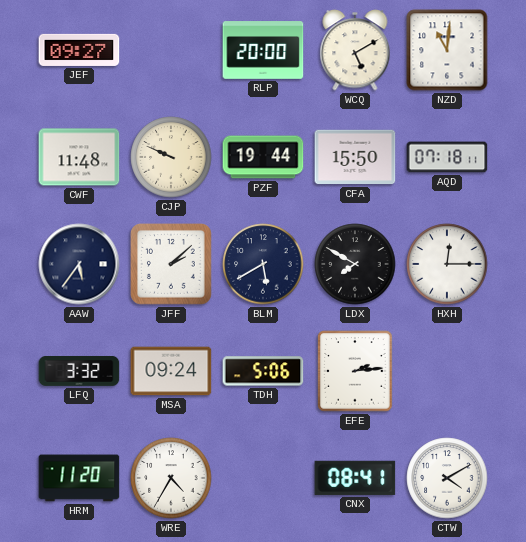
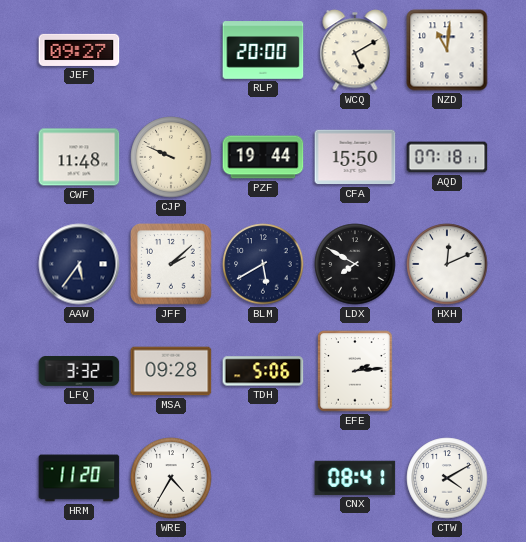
HXH: 12:15 -> 12:11
MSA: 09:24 -> 09:28
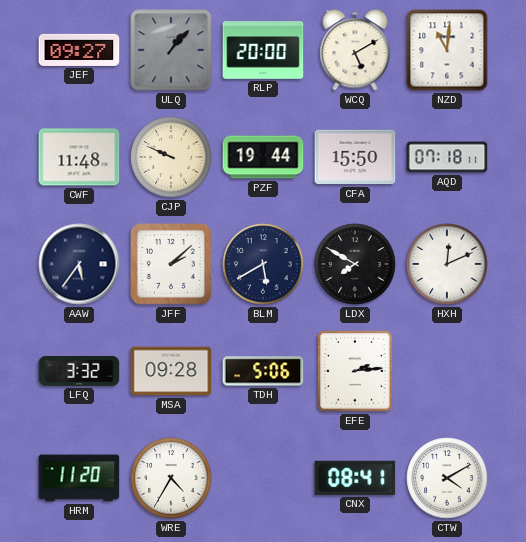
ULQ: none -> 1:07
